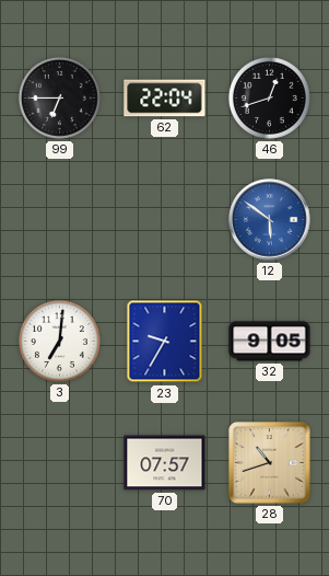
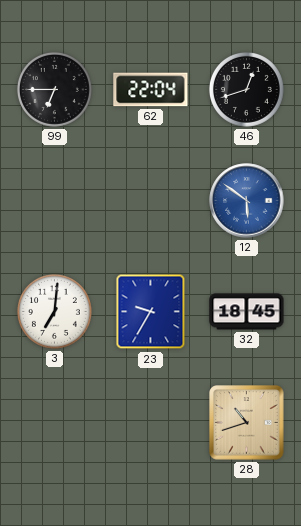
32: 9:05 -> 18:45
70: 07:57 -> none
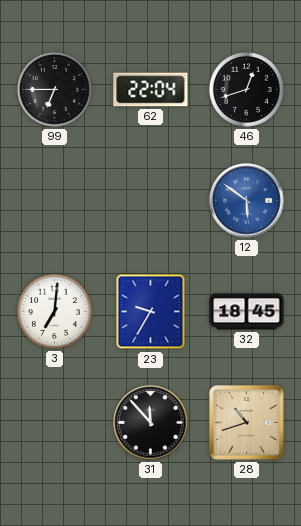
31: none -> 11:53
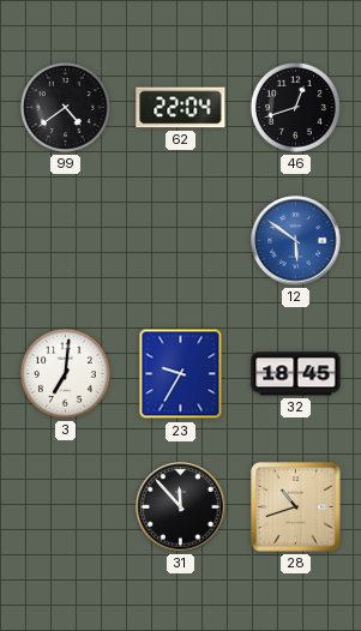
99: 6:45 -> 4:39
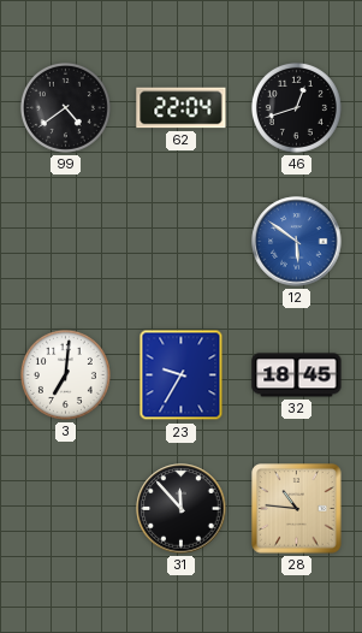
28: 10:42 -> 10:46
